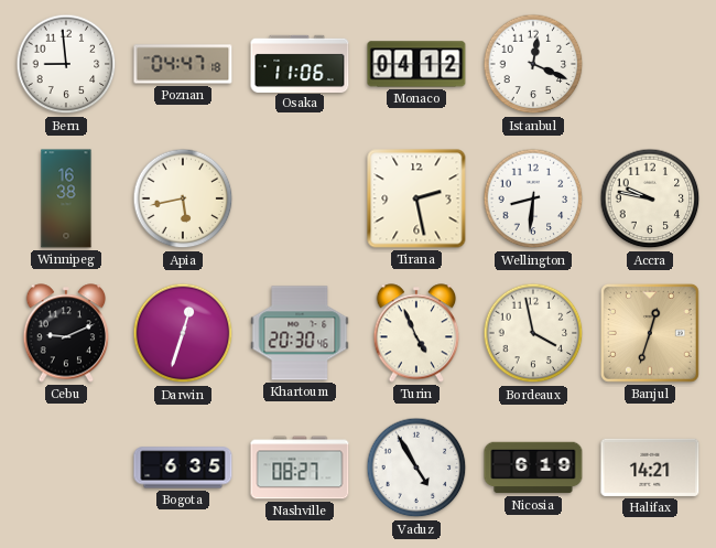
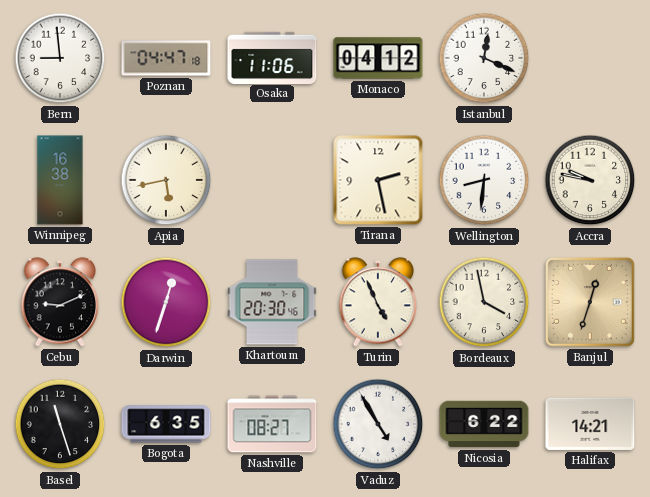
Basel: none -> 11:27
Nicosia: 6:19 -> 6:22
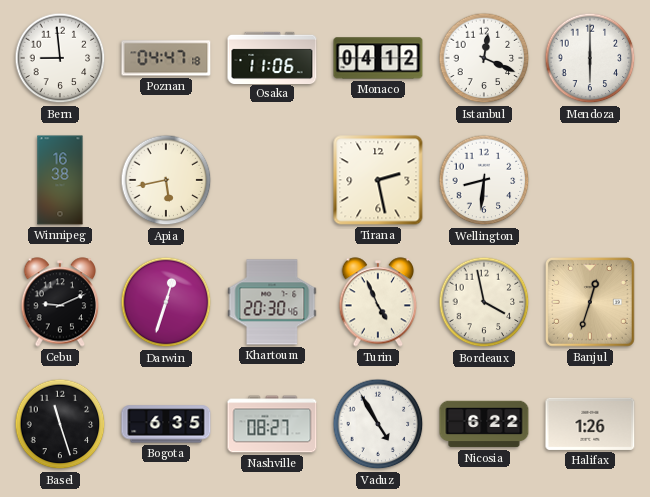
Mendoza: none -> 6:00
Accra: 9:47 -> none
Halifax: 14:21 -> 1:26
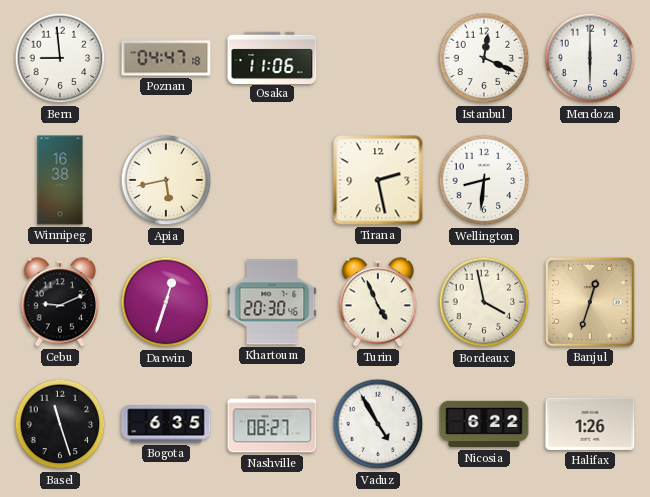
Monaco: 04:12 -> none
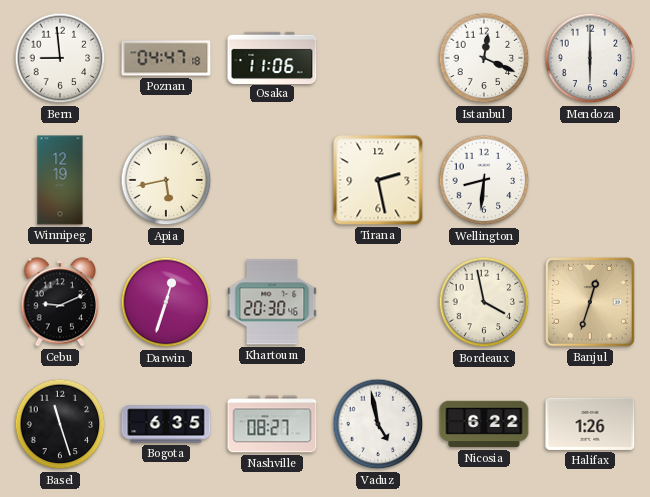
Winnipeg: 16:38 -> 12:19
Turin: 4:56 -> none
Vaduz: 4:55 -> 4:58
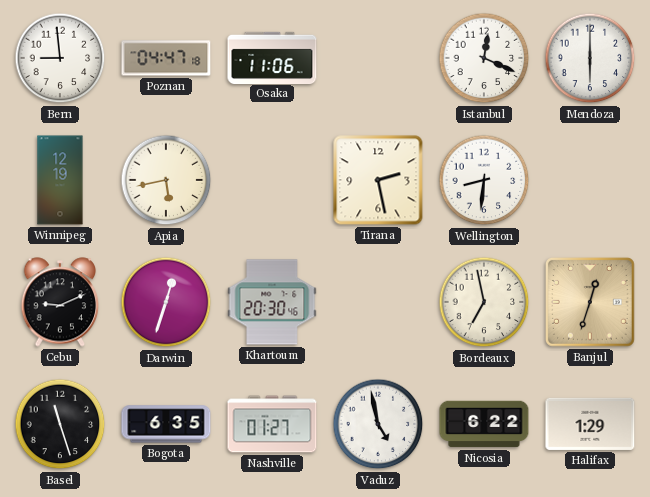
Bordeaux: 3:58 -> 6:58
Nashville: 08:27 -> 01:27
Halifax: 1:26 -> 1:29
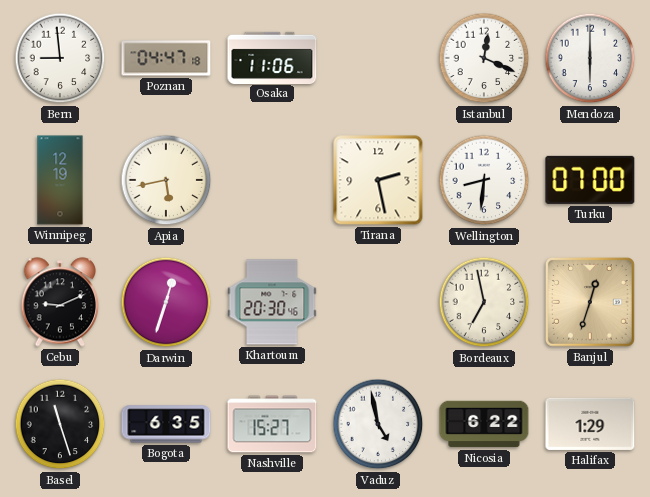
Turku: none -> 07:00
Nashville: 01:27 -> 15:27
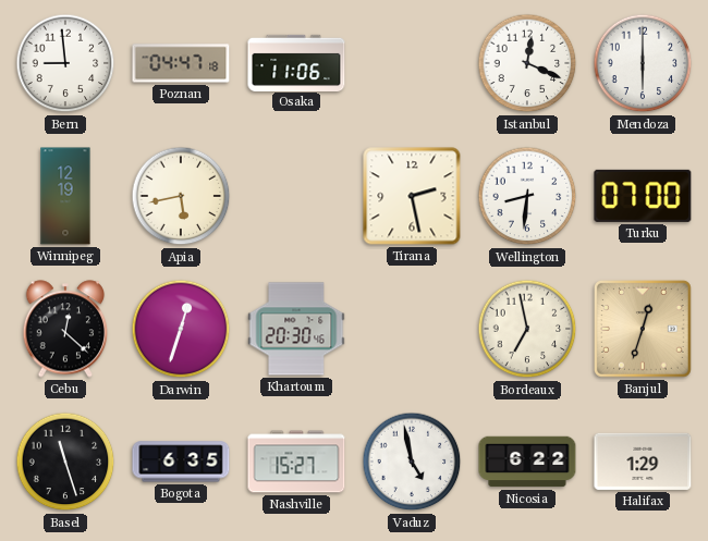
Cebu: 9:11 -> 12:22
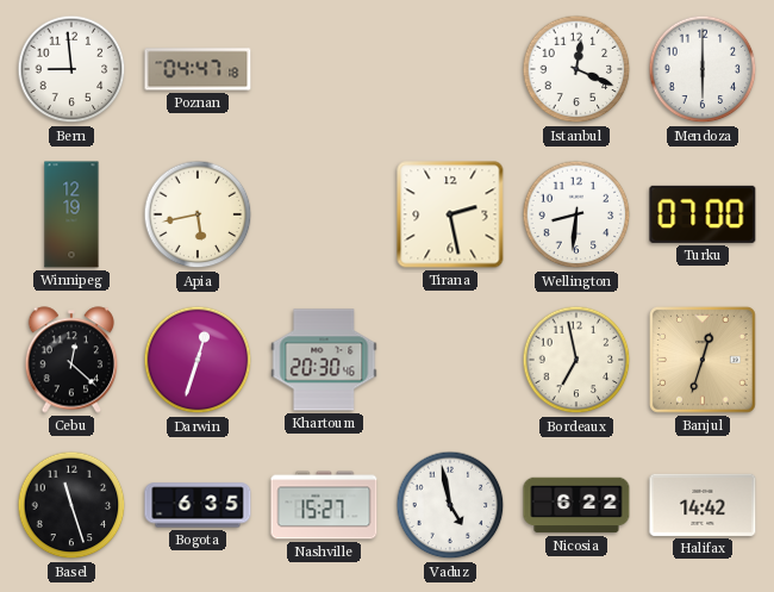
Osaka: 11:06 -> none
Halifax: 1:29 -> 14:42
